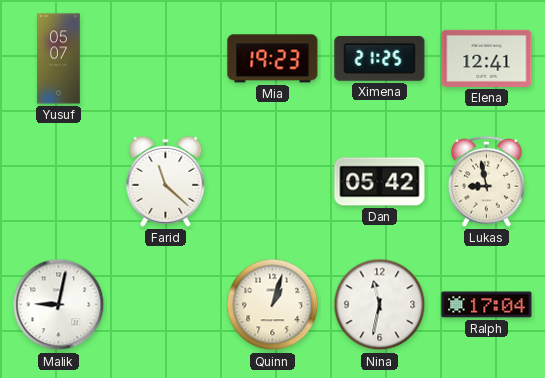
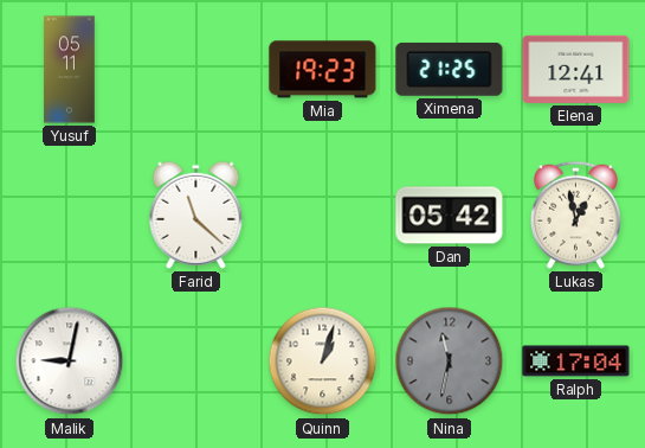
Yusuf: 05:07 -> 05:11
Lukas: 8:58 -> 12:58
Nina dial: white -> grey
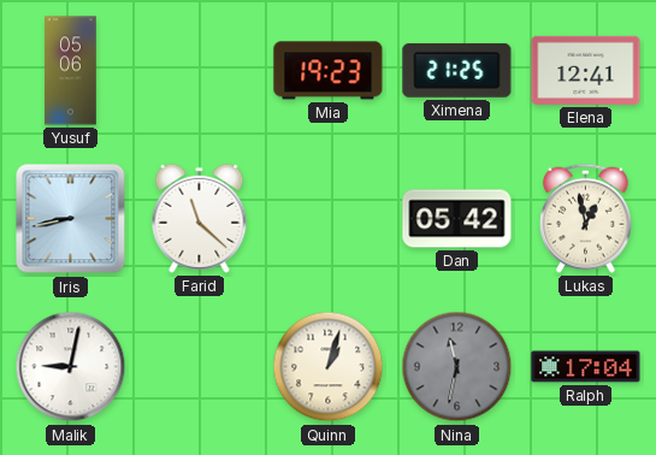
Yusuf: 05:11 -> 05:06
Iris: none -> 8:43
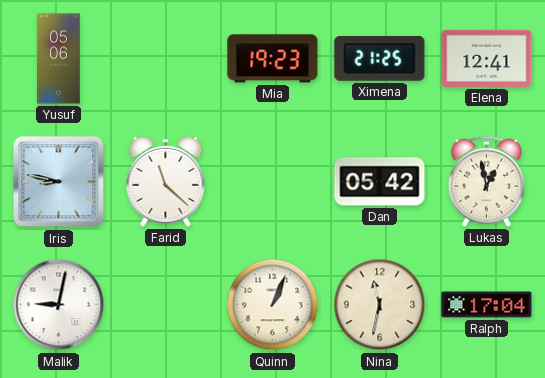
Iris: 8:43 -> 8:47
Quinn: 1:03 -> 1:04
Nina dial: grey -> cream
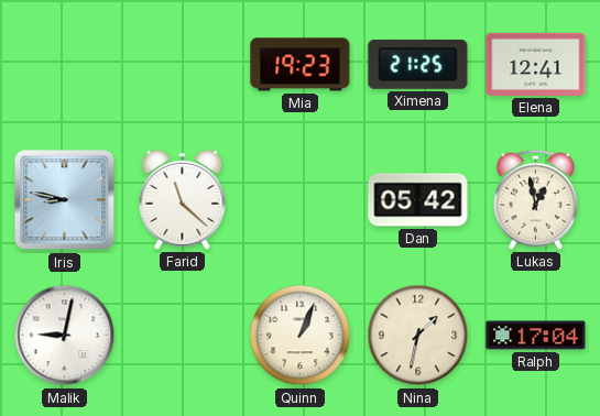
Yusuf: 05:06 -> none
Nina: 11:32 -> 1:32
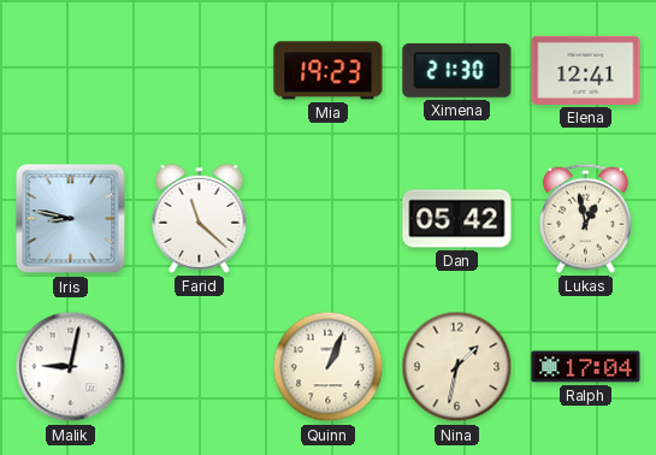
Ximena: 21:25 -> 21:30
